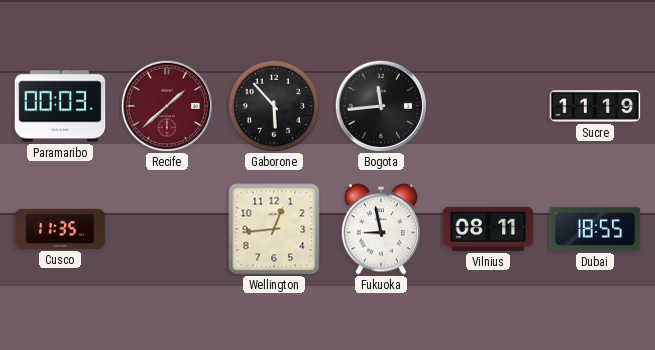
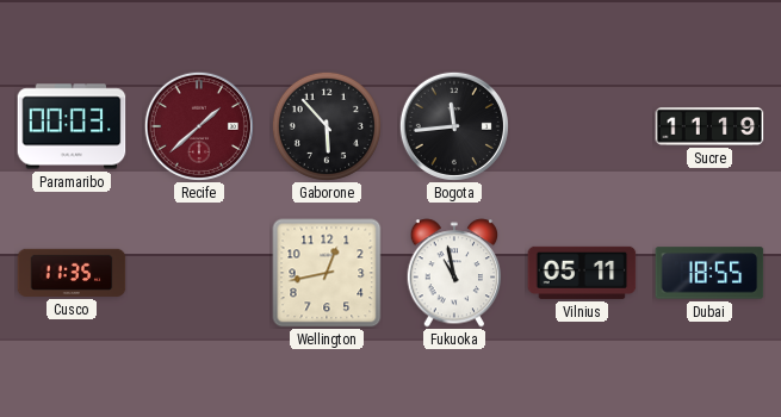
Wellington: 12:44 -> 12:43
Fukuoka: 8:58 -> 10:58
Vilnius: 08:11 -> 05:11
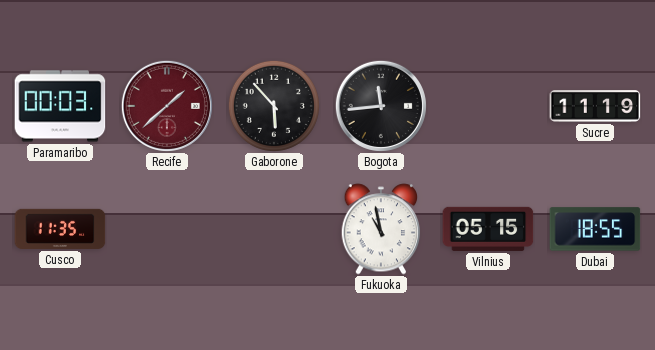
Wellington: 12:43 -> none
Vilnius: 05:11 -> 05:15
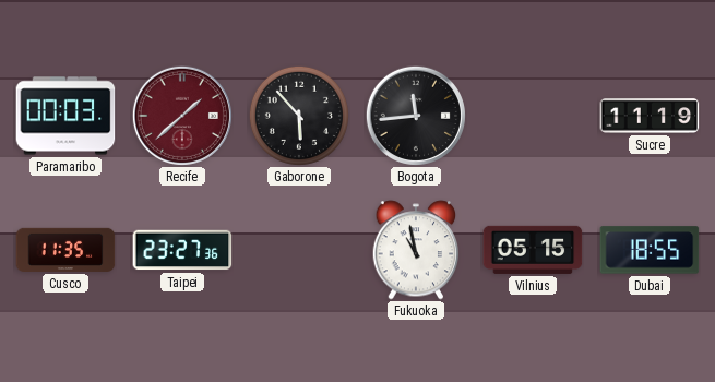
Taipei: none -> 23:27
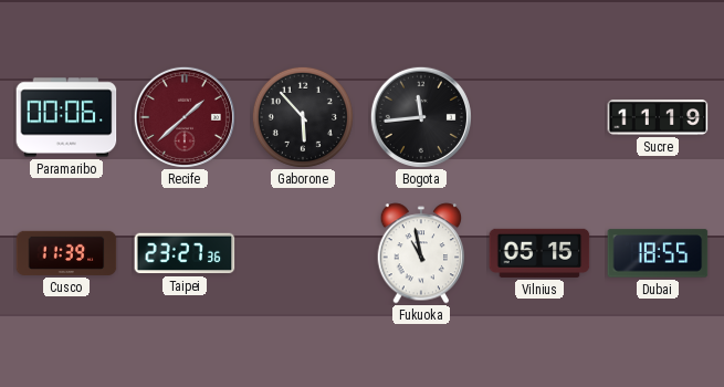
Paramaribo: 00:03 -> 00:06
Cusco: 11:35 -> 11:39
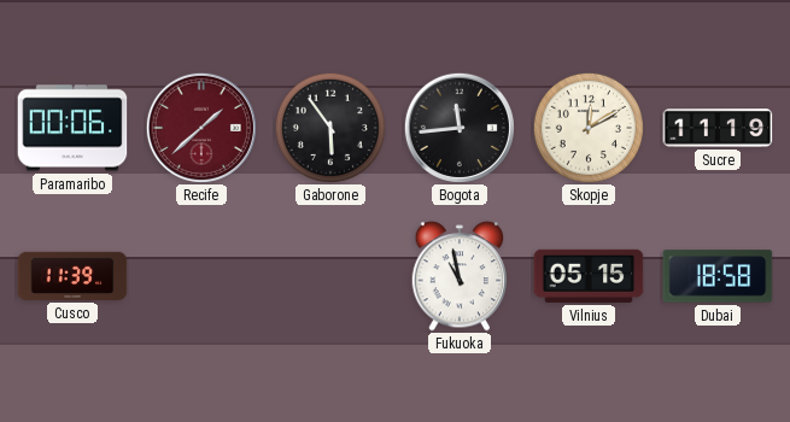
Gaborone: 5:53 -> 5:54
Skopje: none -> 12:10
Taipei: 23:27 -> none
Dubai: 18:55 -> 18:58
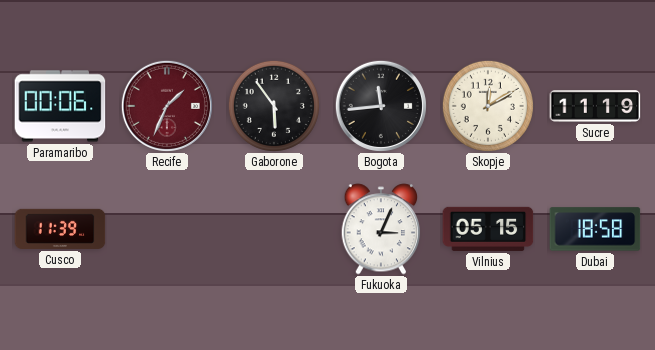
Recife: 1:38 -> 1:34
Fukuoka: 10:58 -> 3:04
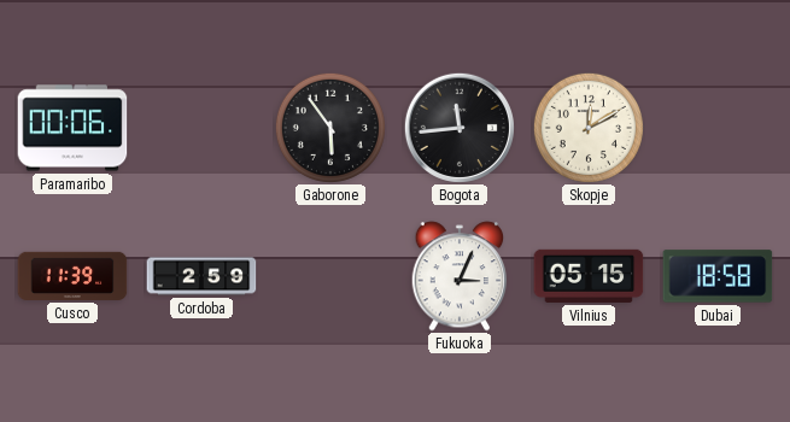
Recife: 1:34 -> none
Sucre: 11:19 -> none
Cordoba: none -> 2:59
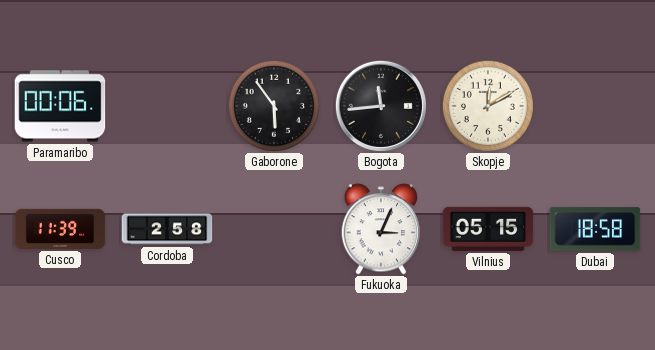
Cordoba: 2:59 -> 2:58
